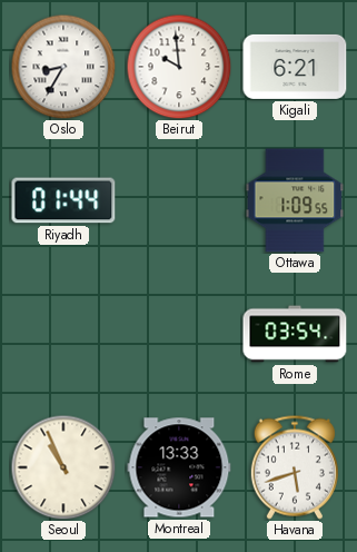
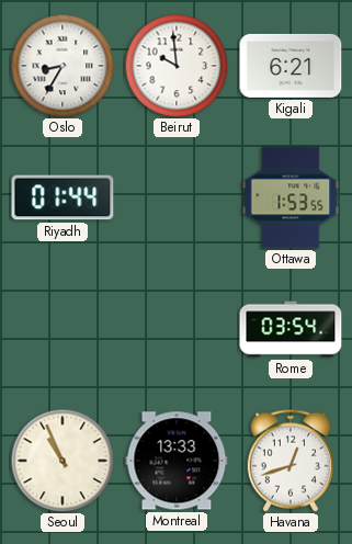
Ottawa: 1:09 -> 1:53
Havana: 5:42 -> 12:42
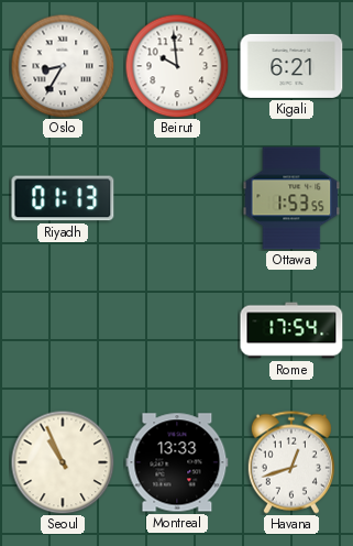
Riyadh: 01:44 -> 01:13
Rome: 03:54 -> 17:54
